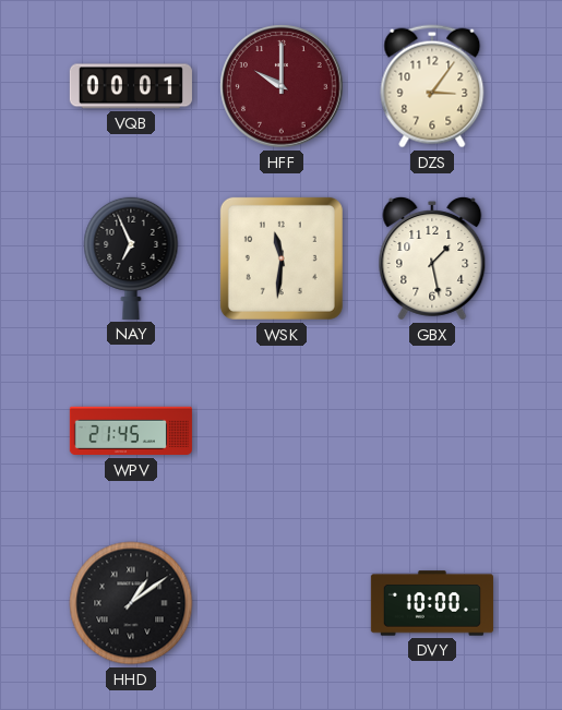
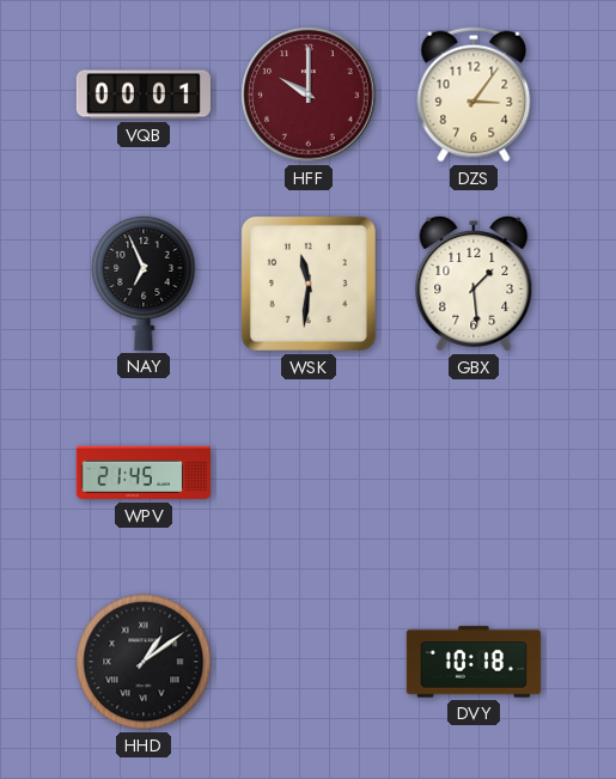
GBX: 1:28 -> 1:29
DVY: 10:00 -> 10:18
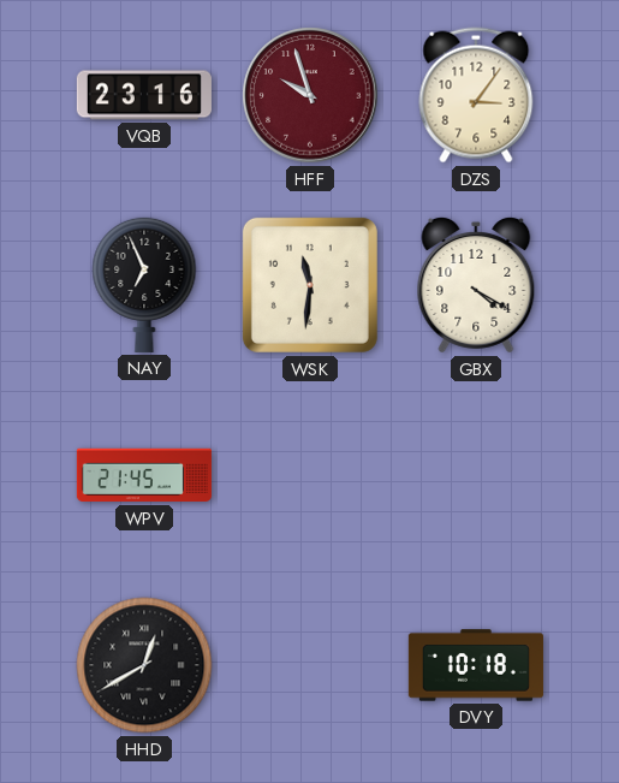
VQB: 00:01 -> 23:16
HFF: 10:00 -> 9:57
GBX: 1:29 -> 4:20
HHD: 1:09 -> 12:40
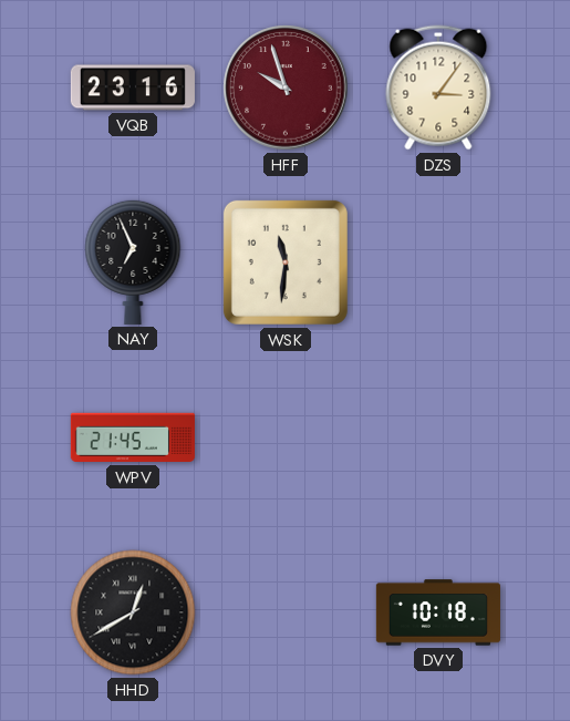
GBX: 4:20 -> none
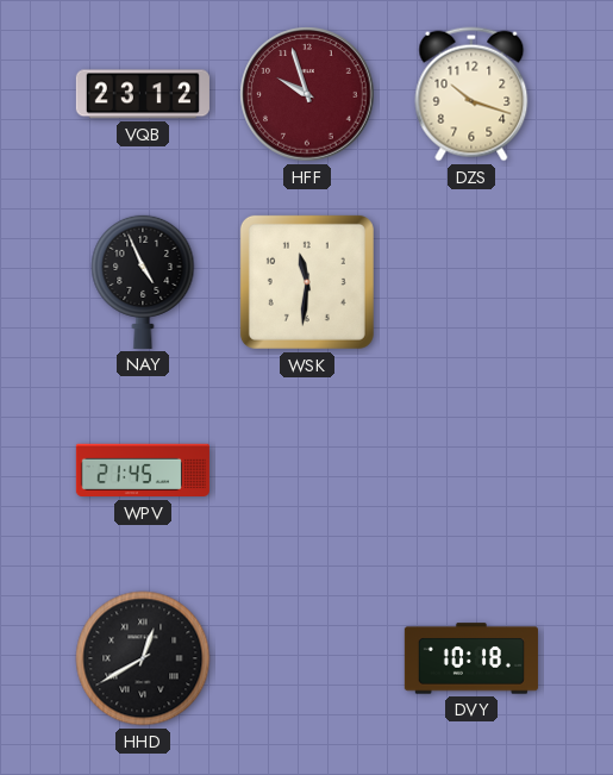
VQB: 23:16 -> 23:12
DZS: 3:06 -> 10:18
NAY: 6:56 -> 4:56
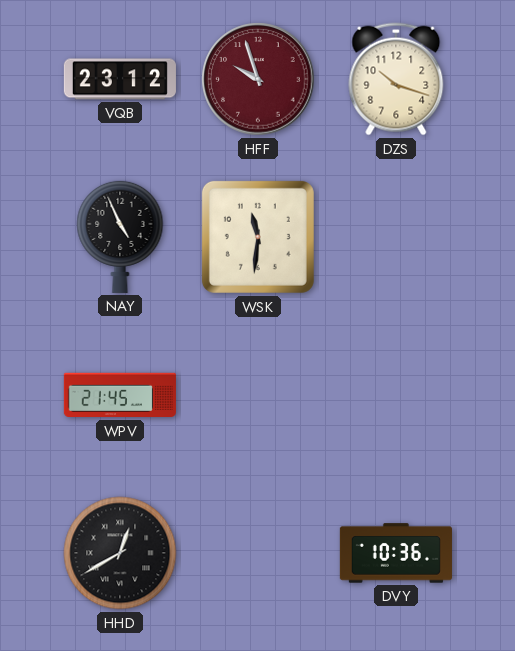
DVY: 10:18 -> 10:36
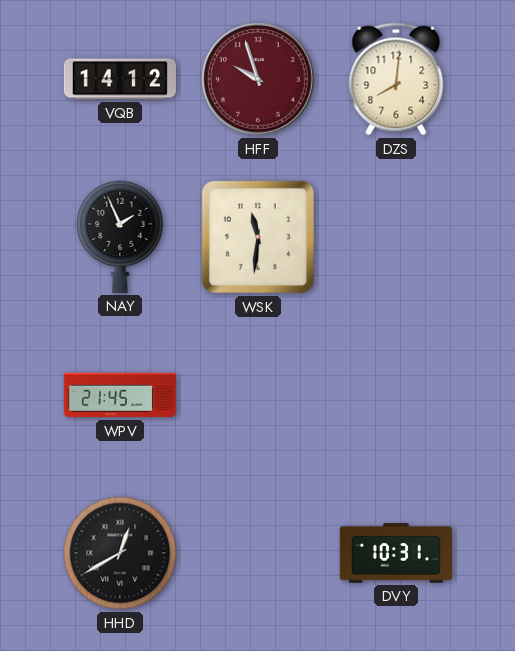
VQB: 23:12 -> 14:12
DZS: 10:18 -> 8:01
NAY: 4:56 -> 1:56
DVY: 10:36 -> 10:31
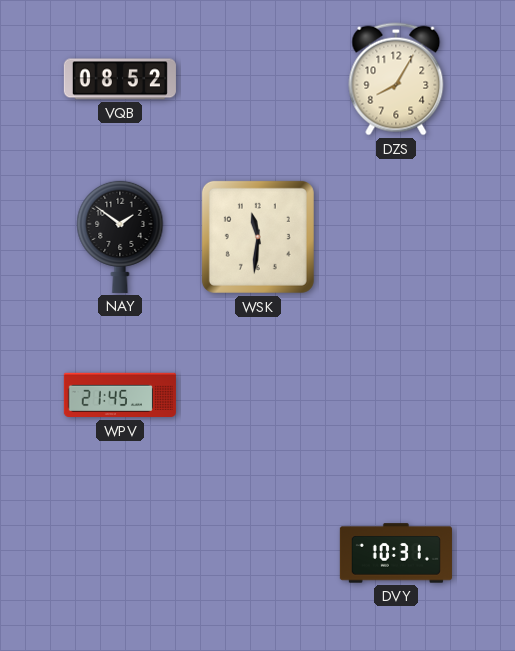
VQB: 14:12 -> 08:52
HFF: 9:57 -> none
DZS: 8:01 -> 8:05
NAY: 1:56 -> 1:51
HHD: 12:40 -> none
